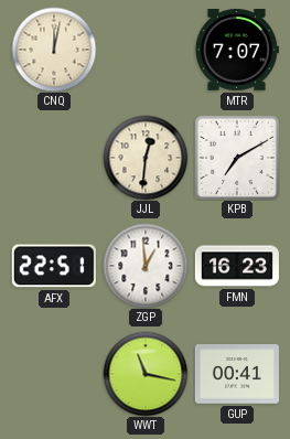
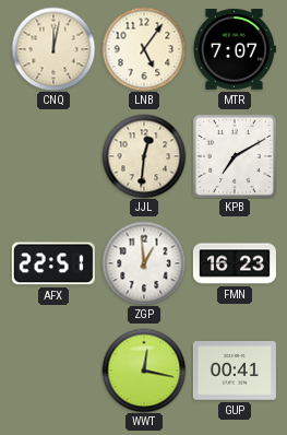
LNB: none -> 5:06
WWT: 11:17 -> 12:17
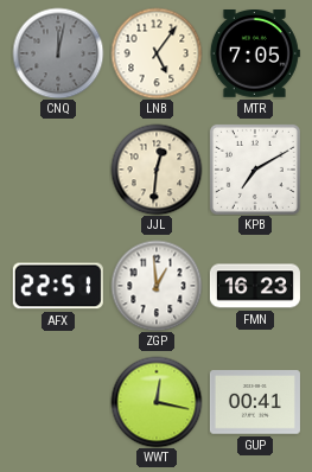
CNQ dial: cream -> grey
MTR: 7:07 -> 7:05
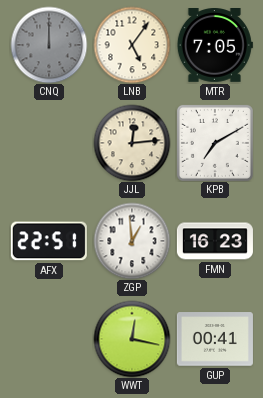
CNQ: 12:02 -> 12:00
JJL: 12:31 -> 12:14
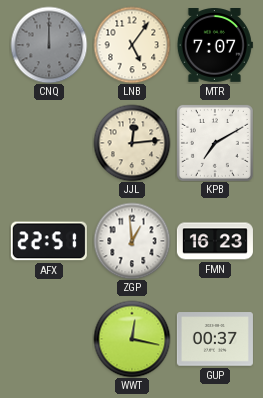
MTR: 7:05 -> 7:07
GUP: 00:41 -> 00:37
